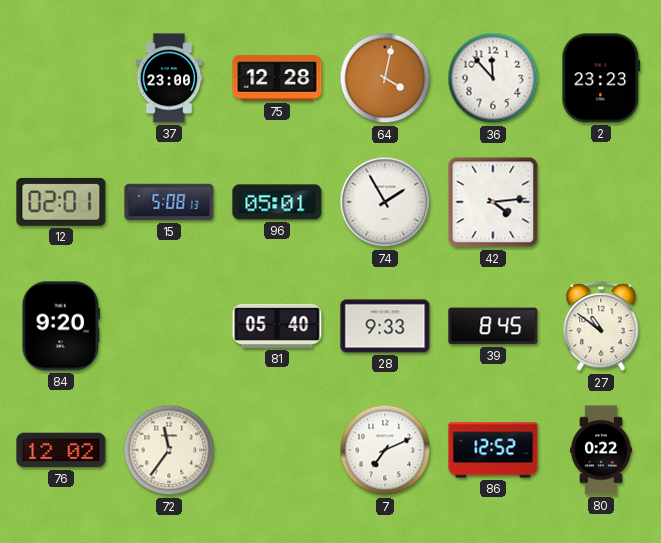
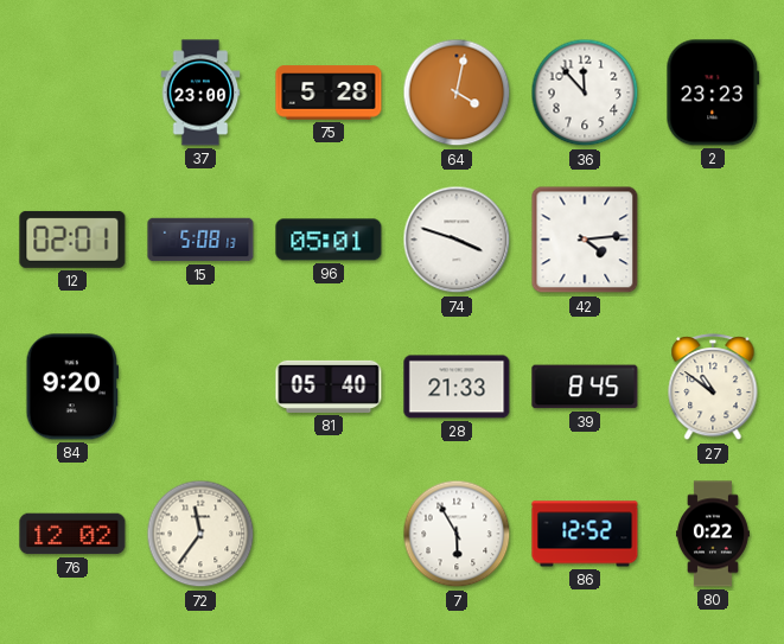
75: 12:28 -> 5:28
74: 1:55 -> 3:48
28: 9:33 -> 21:33
7: 7:11 -> 5:55
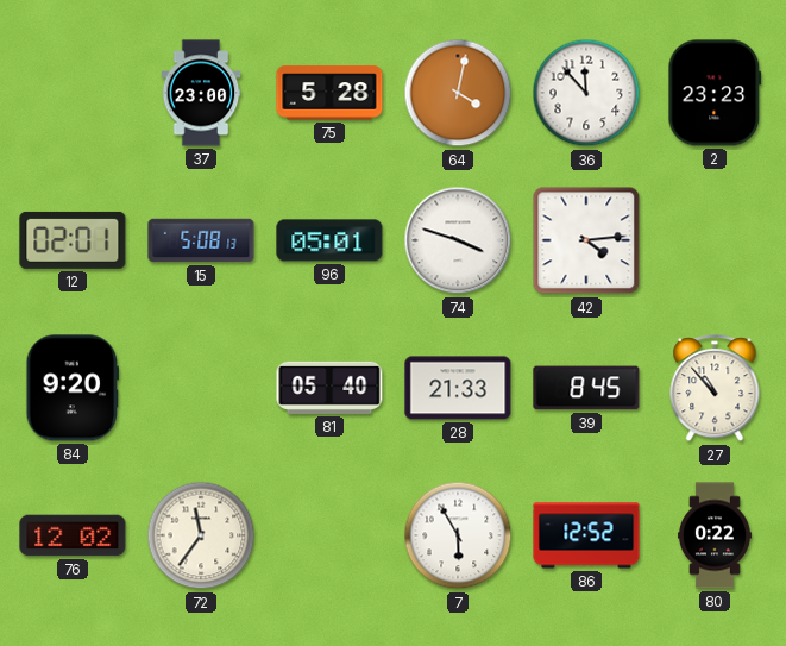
27: 10:51 -> 10:53
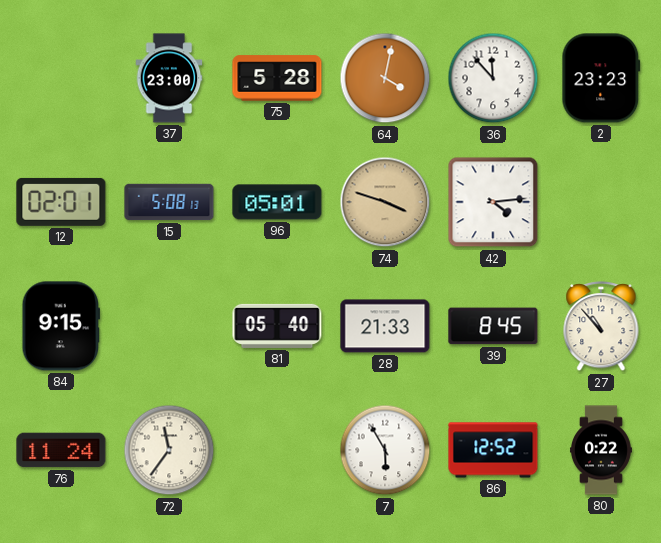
74 dial: white -> champagne
84: 9:20 -> 9:15
76: 12:02 -> 11:24
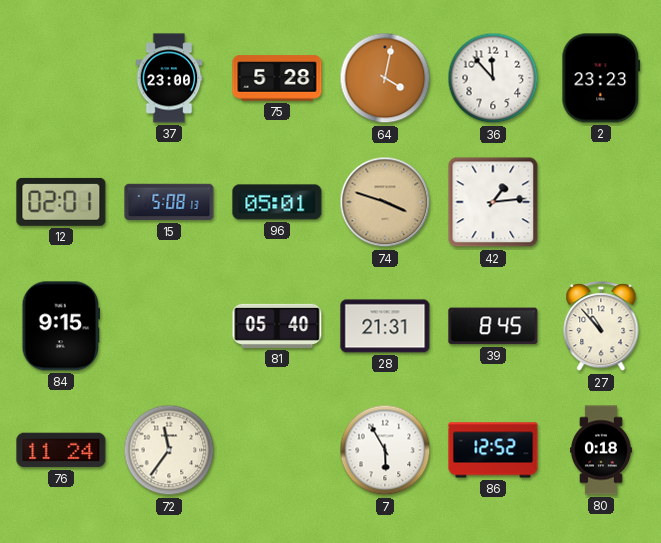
42: 4:14 -> 1:14
28: 21:33 -> 21:31
80: 0:22 -> 0:18
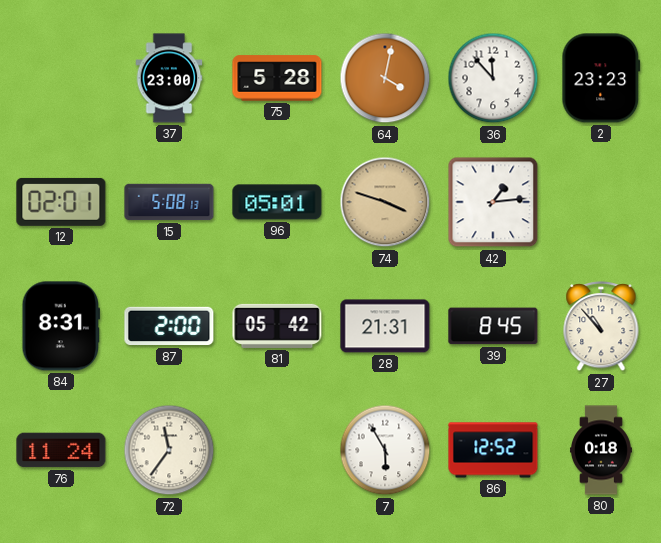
84: 9:15 -> 8:31
87: none -> 2:00
81: 05:40 -> 05:42
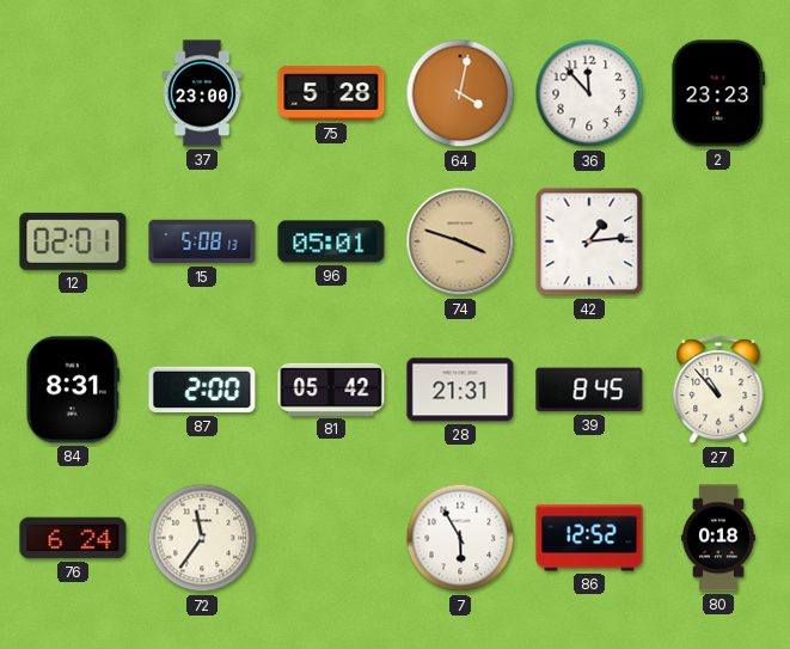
76: 11:24 -> 6:24
